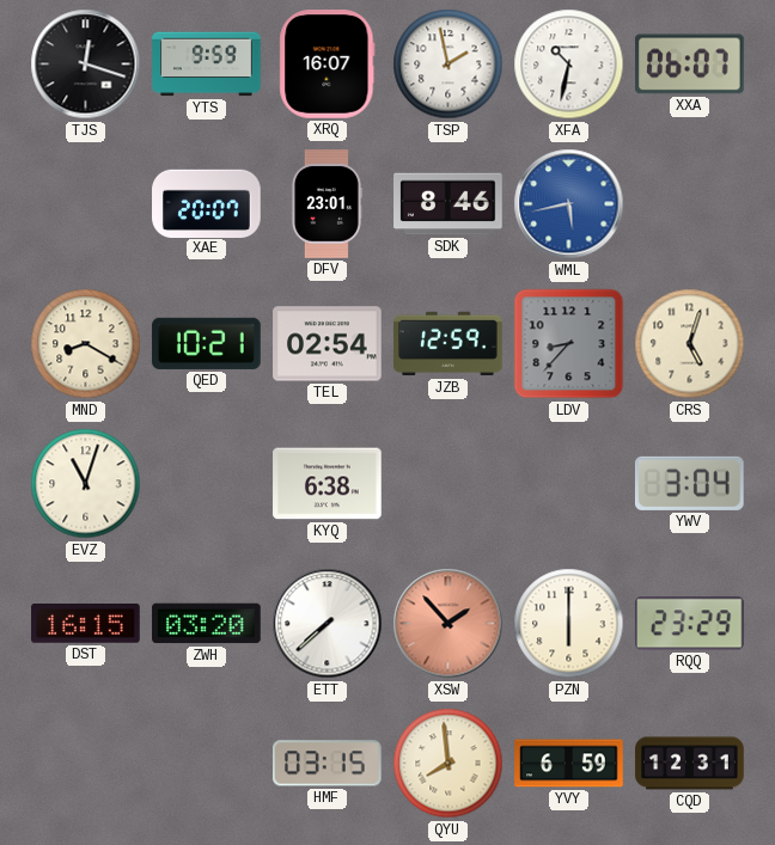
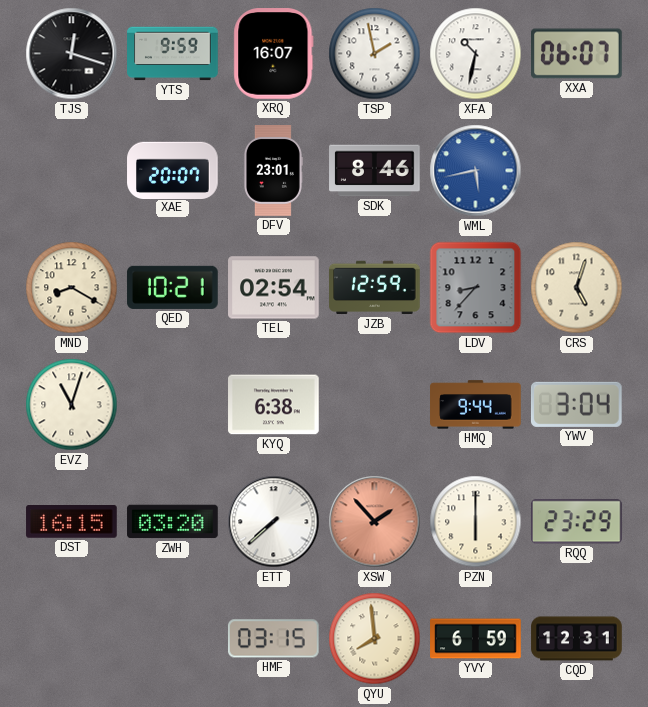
HMQ: none -> 9:44
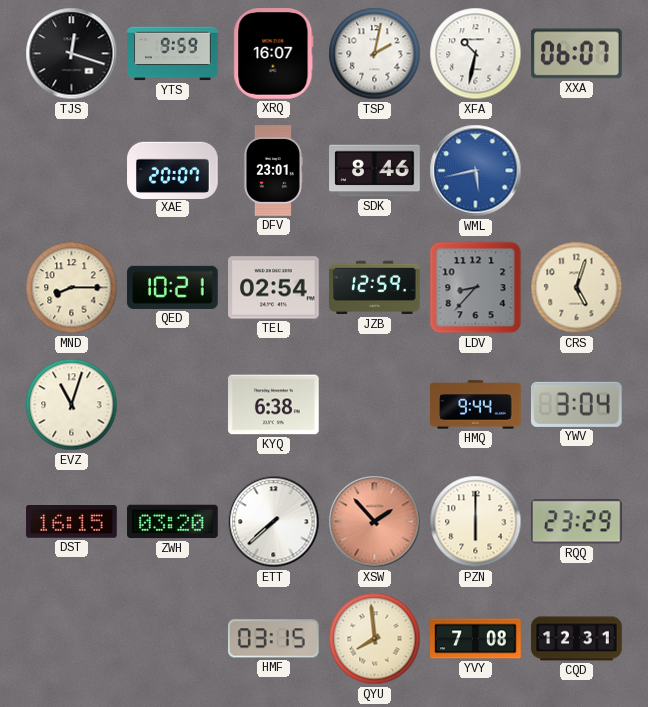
TSP: 1:58 -> 2:02
MND: 8:20 -> 8:15
YVY: 6:59 -> 7:08
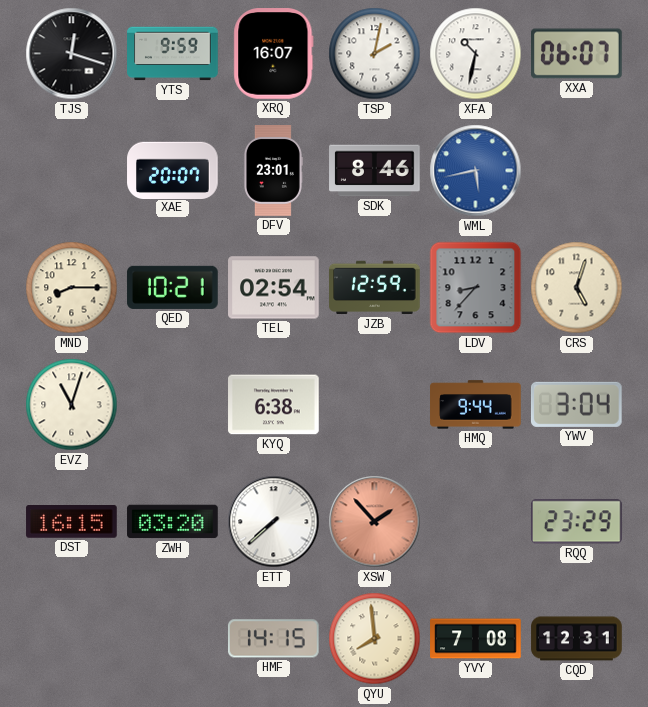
PZN: 6:00 -> none
HMF: 03:15 -> 14:15
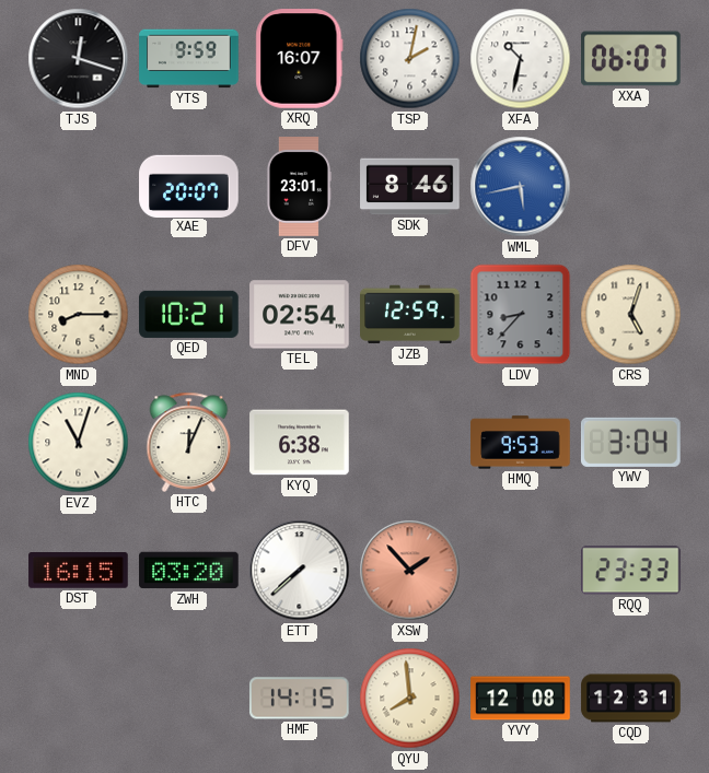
HTC: none -> 12:04
HMQ: 9:44 -> 9:53
RQQ: 23:29 -> 23:33
YVY: 7:08 -> 12:08
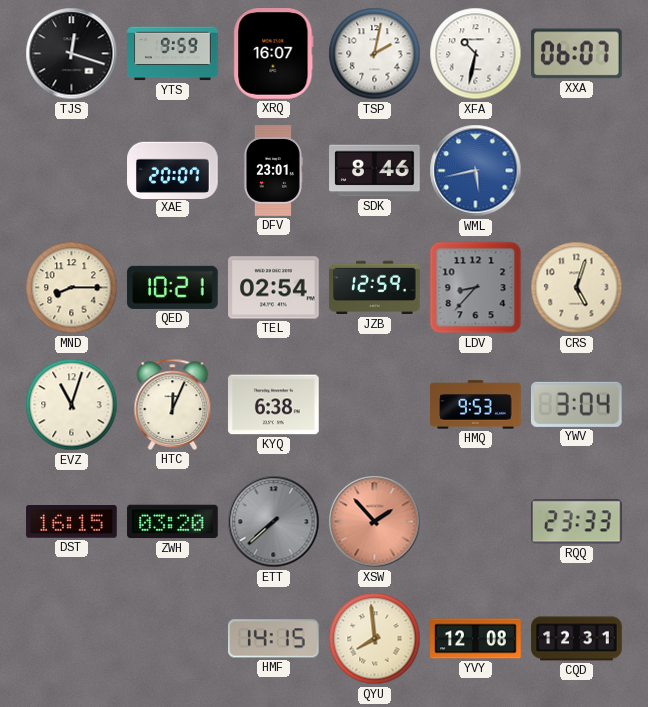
ETT dial: white -> grey
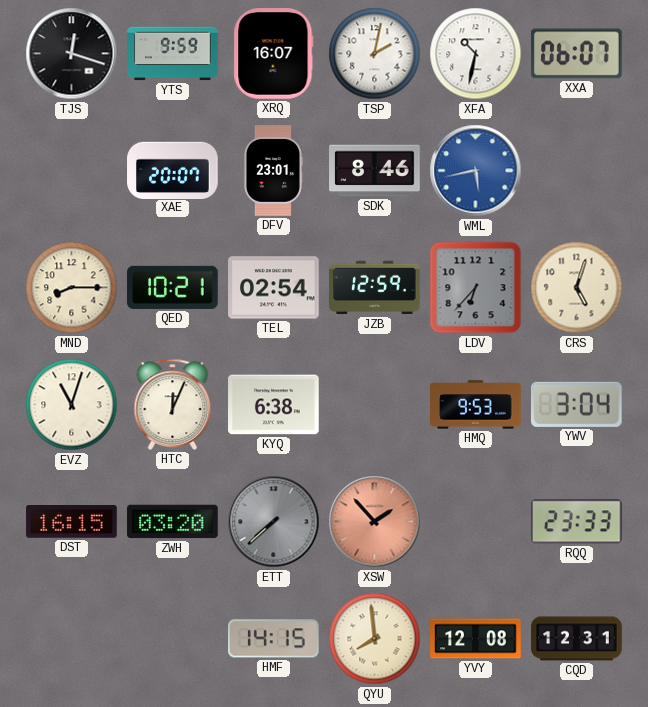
LDV: 8:37 -> 6:37
